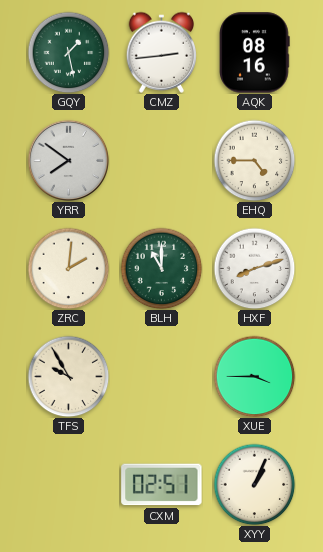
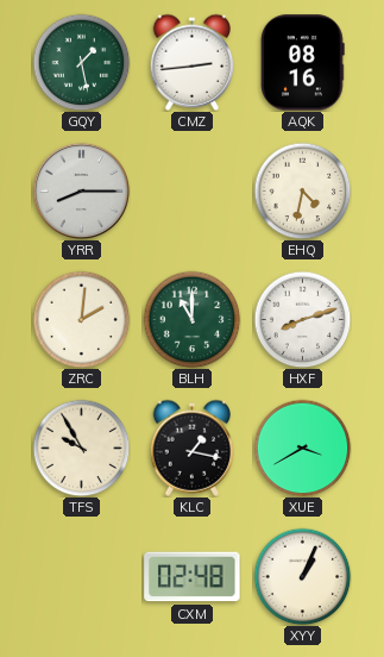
YRR: 7:51 -> 8:15
EHQ: 4:45 -> 4:32
KLC: none -> 1:17
XUE: 3:45 -> 3:40
CXM: 02:51 -> 02:48
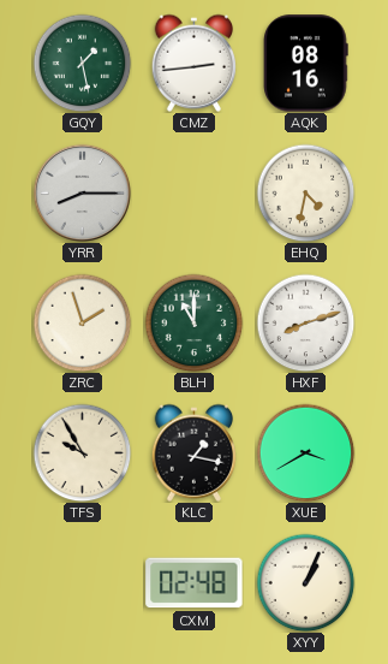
ZRC: 2:01 -> 1:57
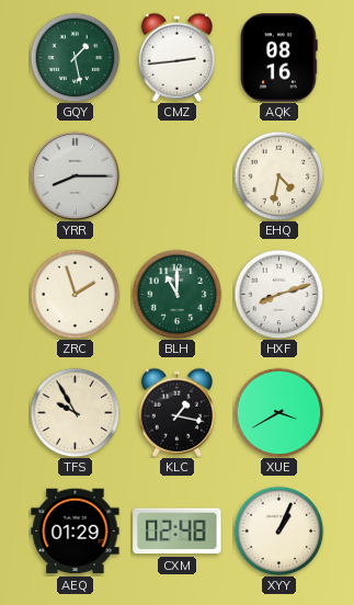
AEQ: none -> 01:29
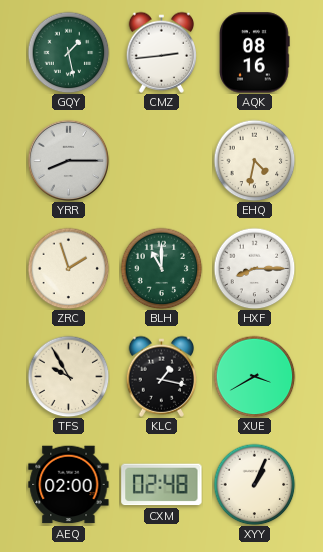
HXF: 8:12 -> 8:15
AEQ: 01:29 -> 02:00
